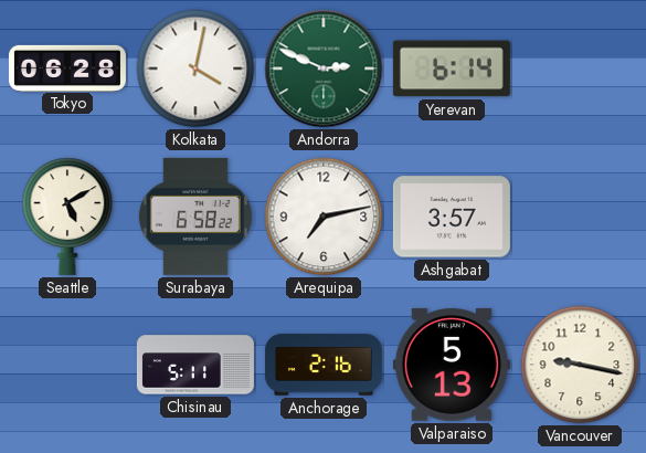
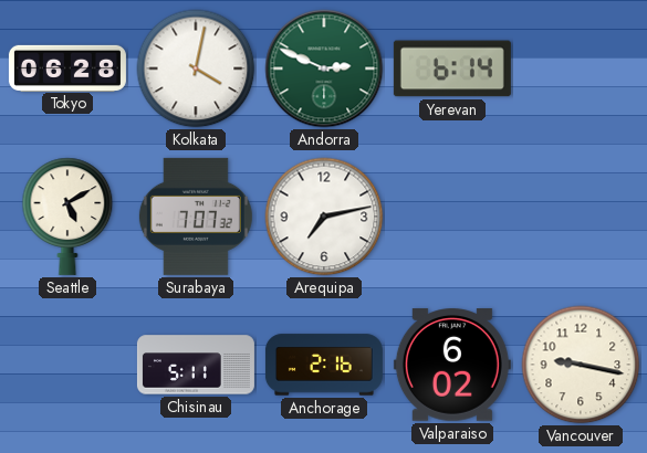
Surabaya: 6:58 -> 7:07
Ashgabat: 3:57 -> none
Valparaiso: 5:13 -> 6:02
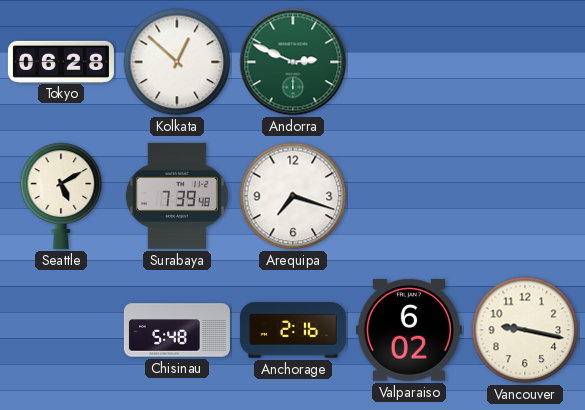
Kolkata: 4:02 -> 12:52
Yerevan: 6:14 -> none
Surabaya: 7:07 -> 7:39
Arequipa: 7:13 -> 7:18
Chisinau: 5:11 -> 5:48
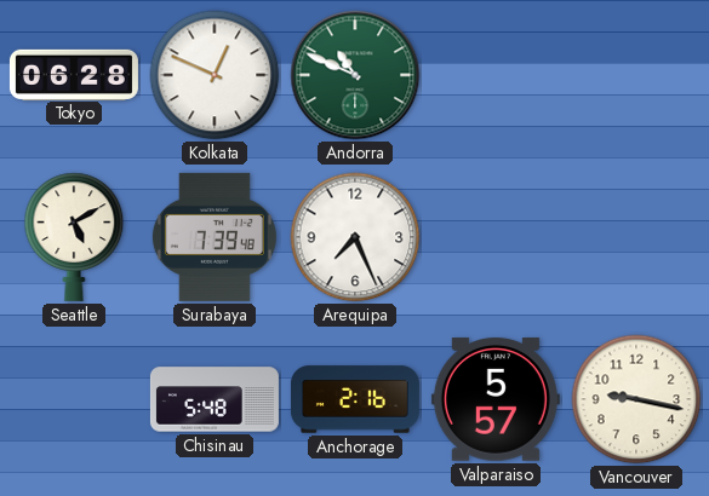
Kolkata: 12:52 -> 12:49
Andorra: 2:49 -> 10:49
Arequipa: 7:18 -> 7:26
Valparaiso: 6:02 -> 5:57
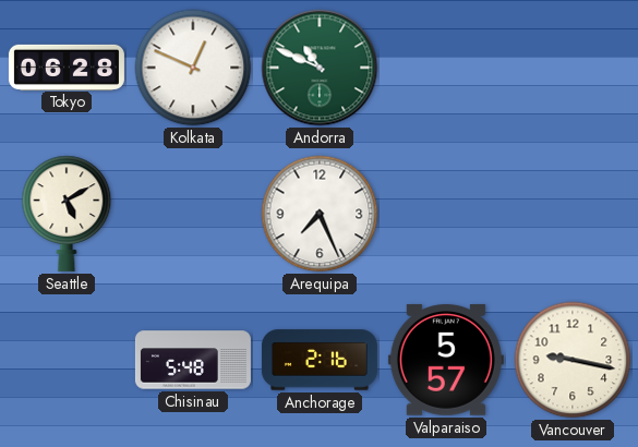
Surabaya: 7:39 -> none
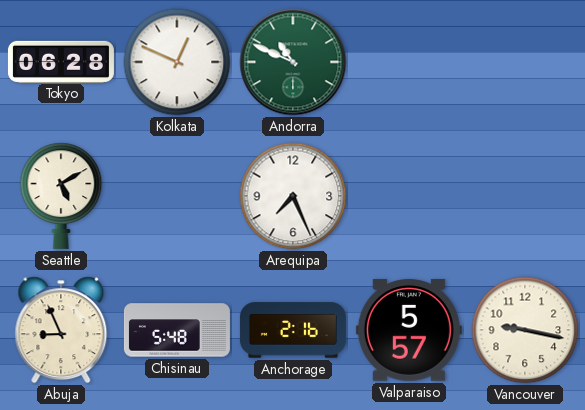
Abuja: none -> 8:56
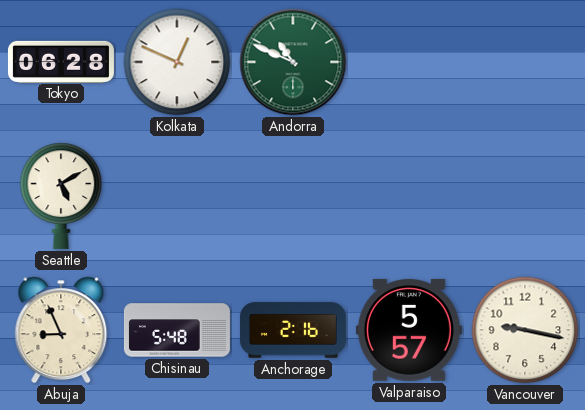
Arequipa: 7:26 -> none
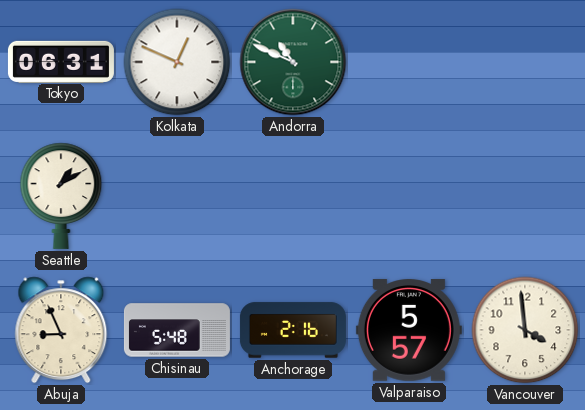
Tokyo: 06:28 -> 06:31
Seattle: 5:10 -> 1:10
Vancouver: 9:17 -> 3:59
